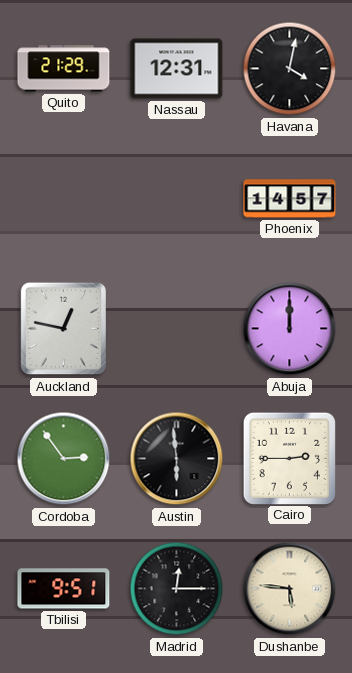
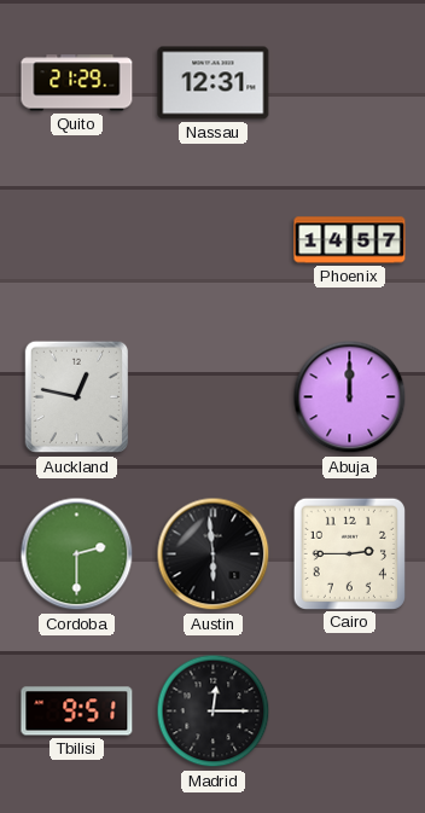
Havana: 4:02 -> none
Cordoba: 2:54 -> 2:30
Dushanbe: 5:46 -> none
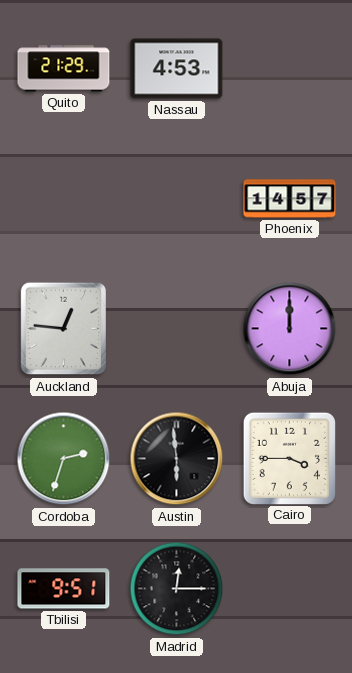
Nassau: 12:31 -> 4:53
Auckland: 12:47 -> 12:46
Cordoba: 2:30 -> 2:33
Cairo: 2:45 -> 3:45
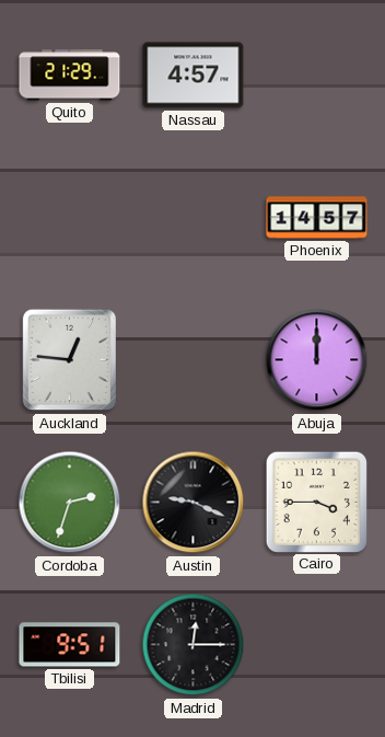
Nassau: 4:53 -> 4:57
Austin: 5:59 -> 9:19
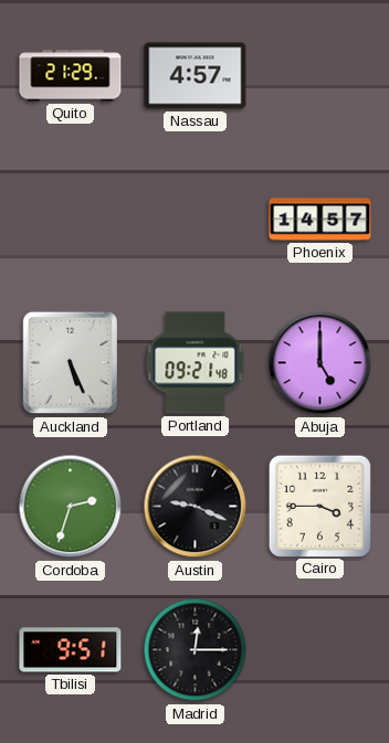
Auckland: 12:46 -> 5:26
Portland: none -> 09:21
Abuja: 12:00 -> 5:00
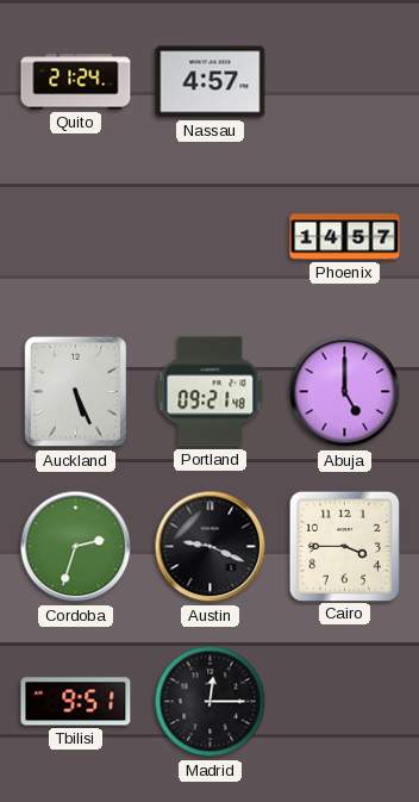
Quito: 21:29 -> 21:24
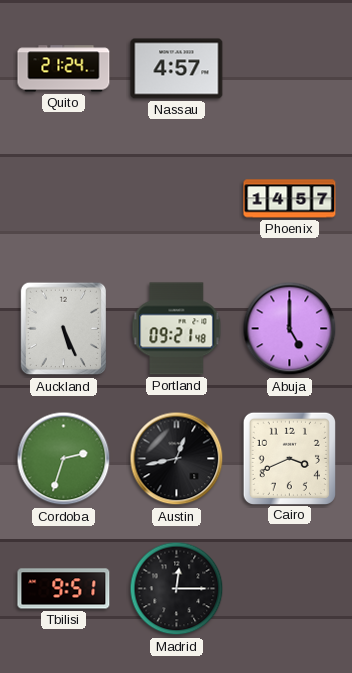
Austin: 9:19 -> 12:43
Cairo: 3:45 -> 3:41
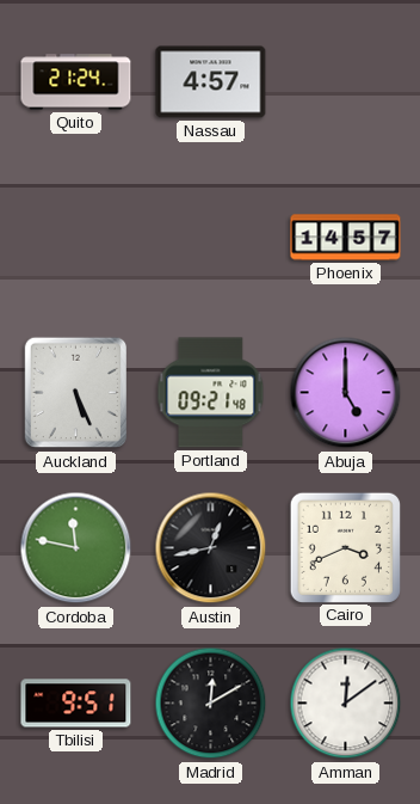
Cordoba: 2:33 -> 11:47
Madrid: 12:15 -> 12:10
Amman: none -> 12:09
